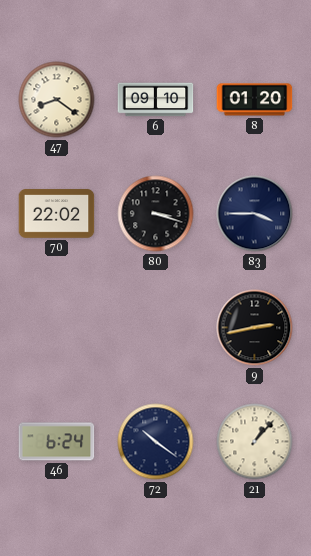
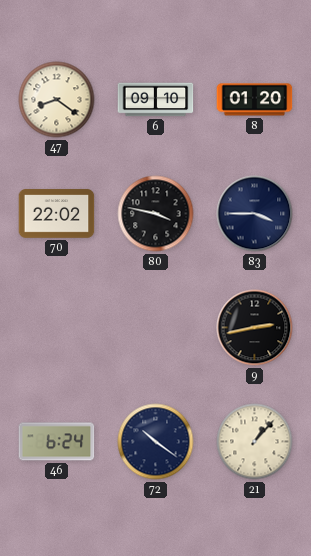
80: 3:18 -> 3:47
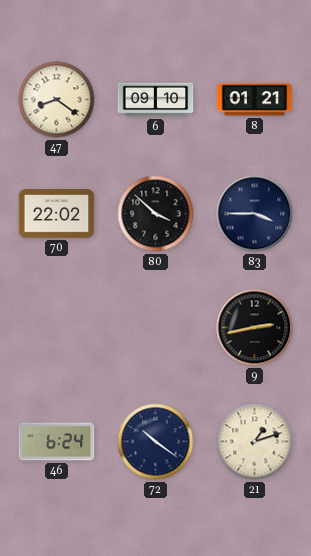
8: 01:20 -> 01:21
80: 3:47 -> 3:52
21: 1:07 -> 1:12
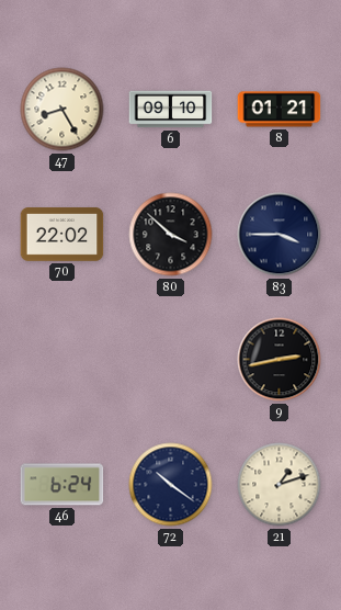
47: 8:21 -> 8:25
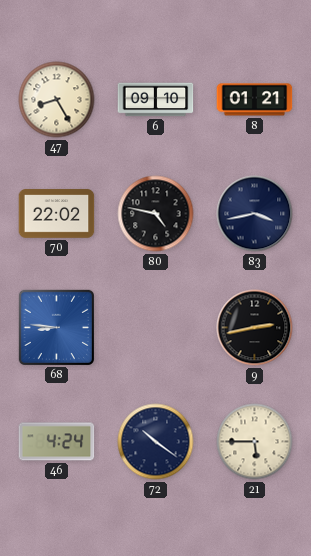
80: 3:52 -> 4:47
83: 3:45 -> 3:43
68: none -> 8:46
46: 6:24 -> 4:24
21: 1:12 -> 5:45
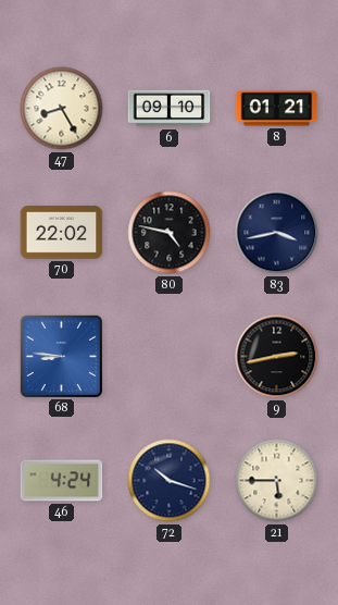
72: 10:21 -> 10:18
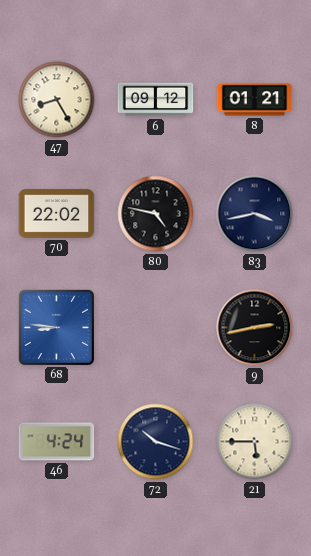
6: 09:10 -> 09:12
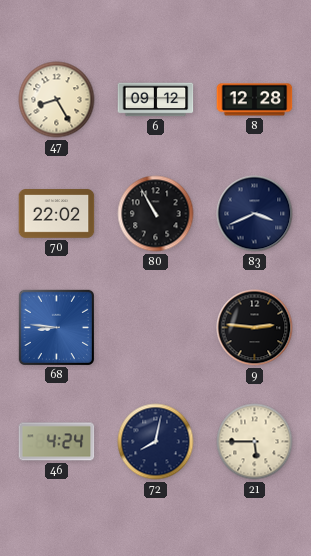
8: 01:21 -> 12:28
80: 4:47 -> 10:55
83: 3:43 -> 3:41
9: 2:43 -> 2:46
72: 10:18 -> 8:02
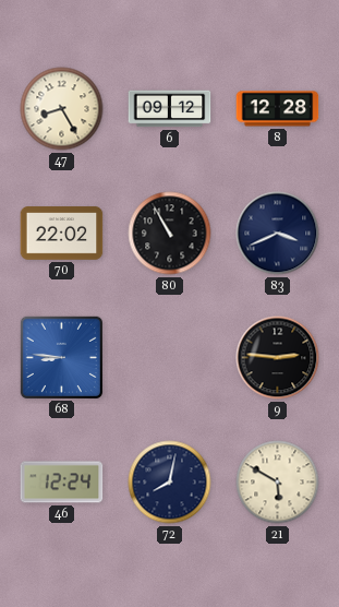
46: 4:24 -> 12:24
21: 5:45 -> 5:50
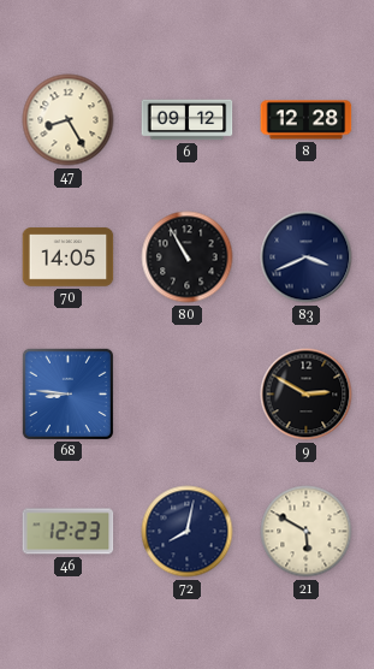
70: 22:02 -> 14:05
9: 2:46 -> 2:50
46: 12:24 -> 12:23
